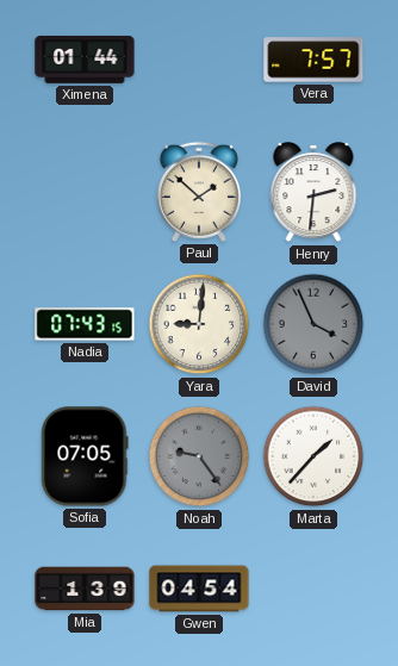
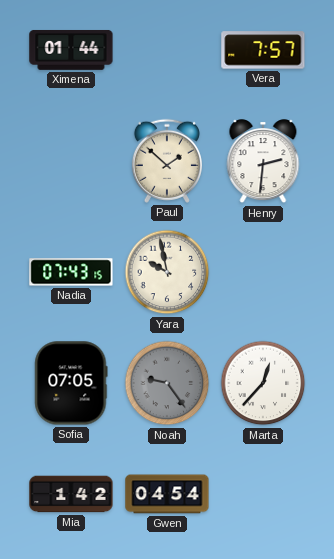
Yara: 9:01 -> 9:58
David: 3:56 -> none
Marta: 1:37 -> 12:37
Mia: 1:39 -> 1:42
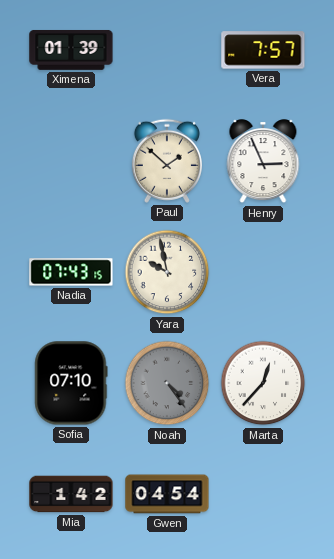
Ximena: 01:44 -> 01:39
Henry: 2:31 -> 2:56
Sofia: 07:05 -> 07:10
Noah: 9:24 -> 4:24
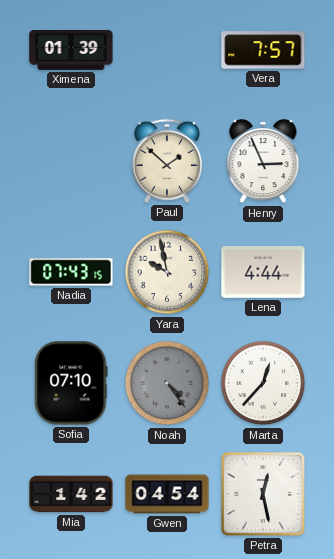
Lena: none -> 4:44
Petra: none -> 12:28
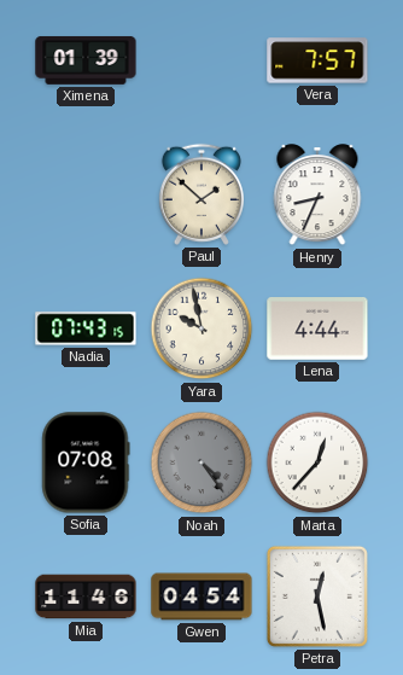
Henry: 2:56 -> 8:34
Sofia: 07:10 -> 07:08
Mia: 1:42 -> 11:46
